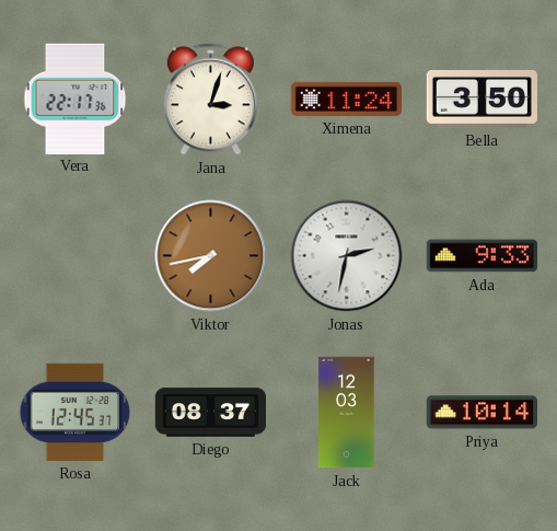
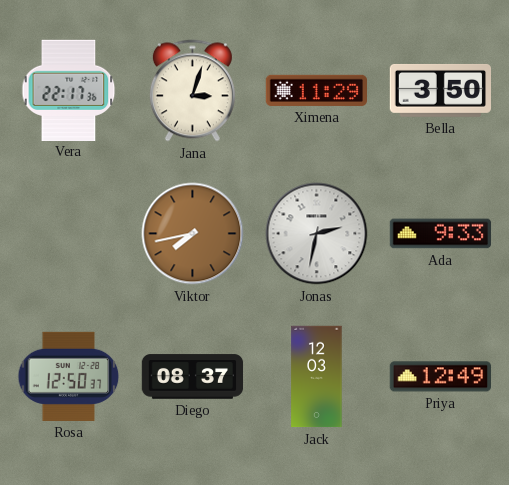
Ximena: 11:24 -> 11:29
Rosa: 12:45 -> 12:50
Priya: 10:14 -> 12:49
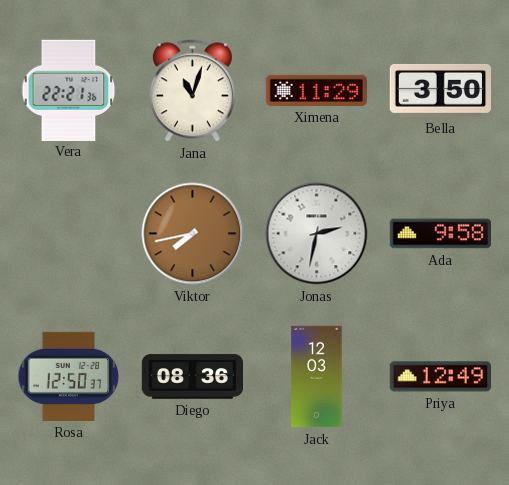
Vera: 22:17 -> 22:21
Jana: 3:03 -> 11:03
Ada: 9:33 -> 9:58
Diego: 08:37 -> 08:36
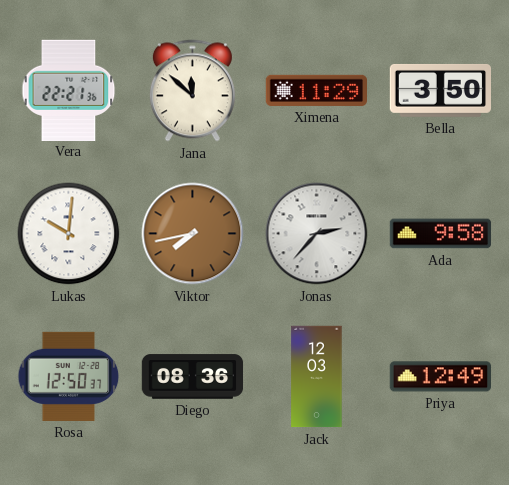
Jana: 11:03 -> 11:52
Lukas: none -> 10:01
Jonas: 2:32 -> 2:37
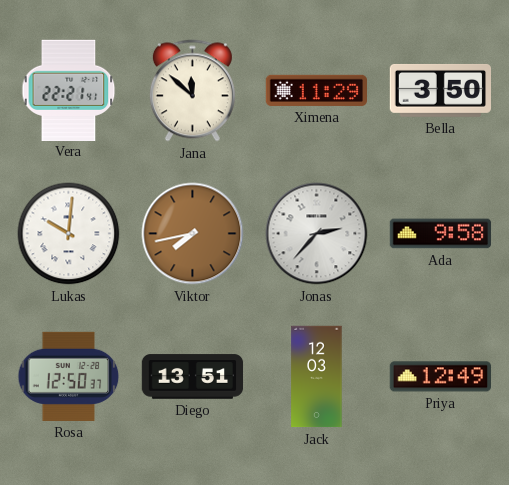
Vera: 22:21:36 -> 22:21:41
Diego: 08:36 -> 13:51
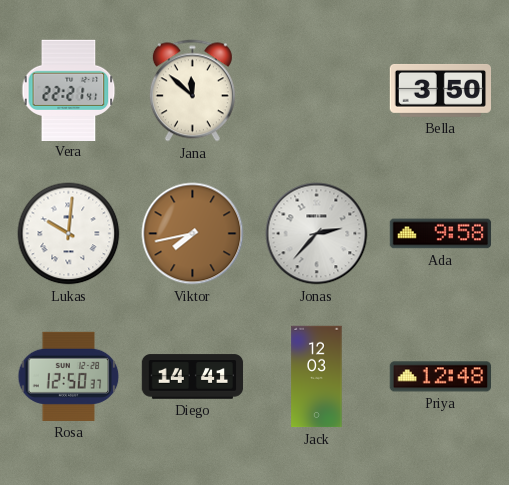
Ximena: 11:29 -> none
Diego: 13:51 -> 14:41
Priya: 12:49 -> 12:48
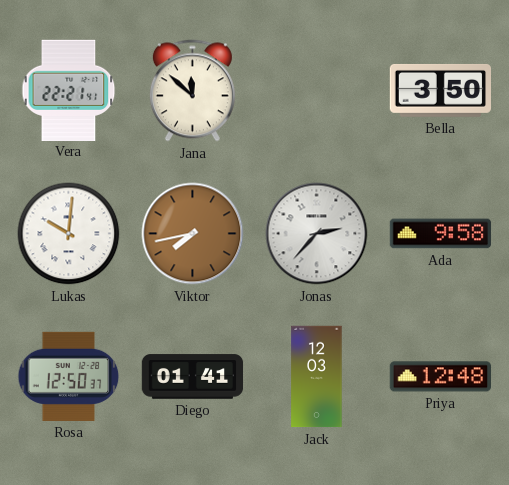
Diego: 14:41 -> 01:41
